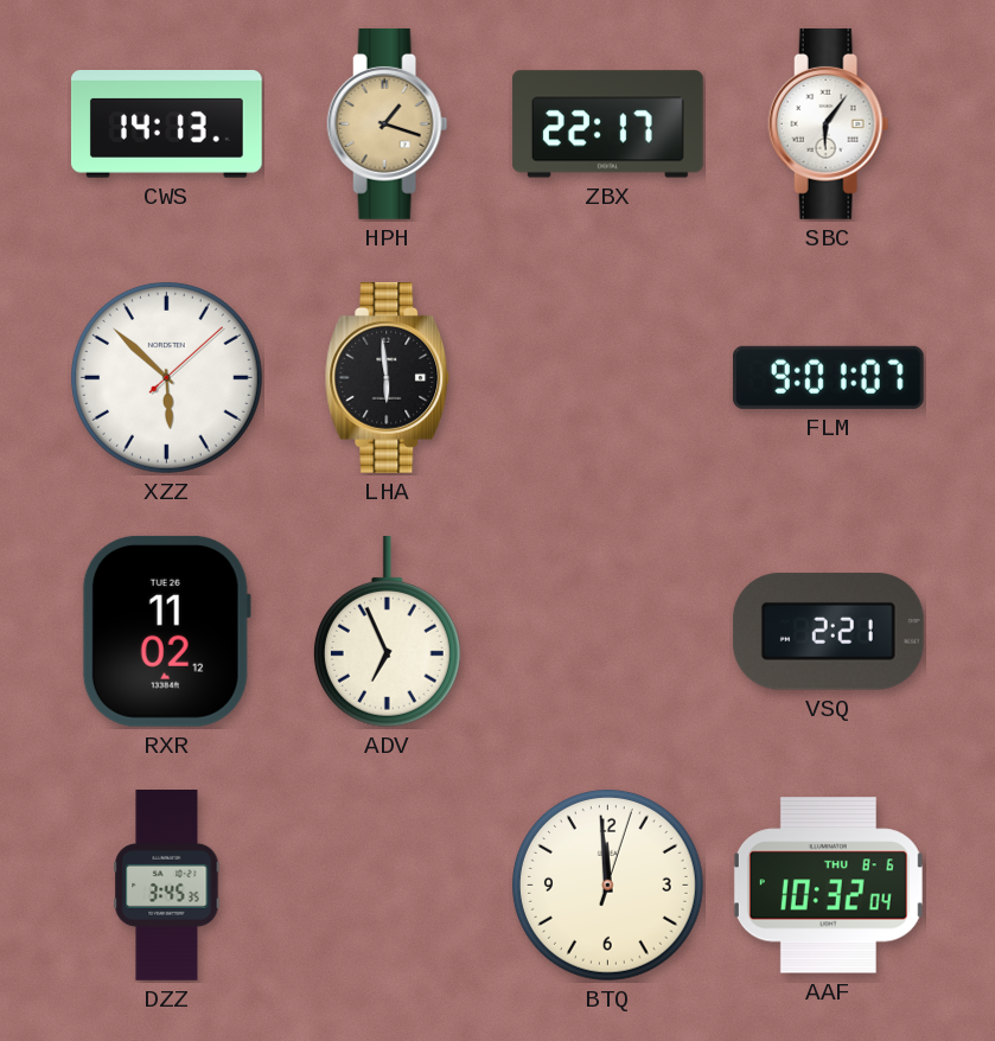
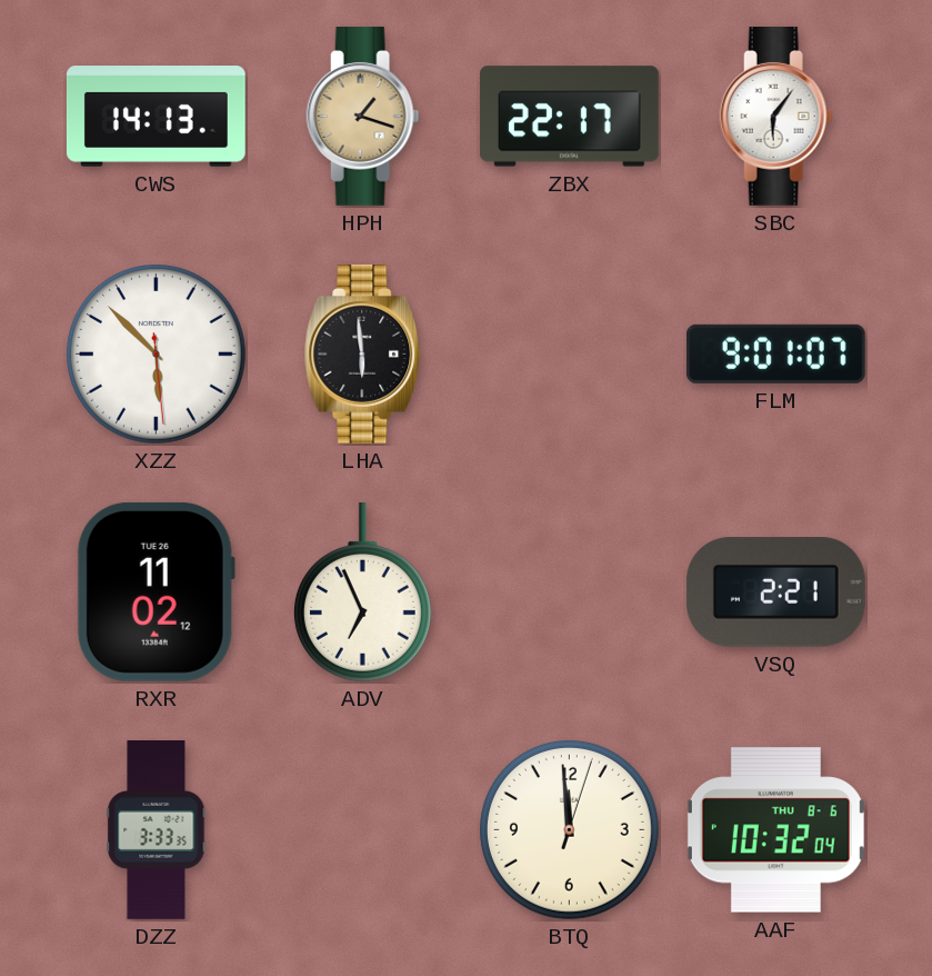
XZZ: 5:52:08 -> 5:52:29
DZZ: 3:45 -> 3:33
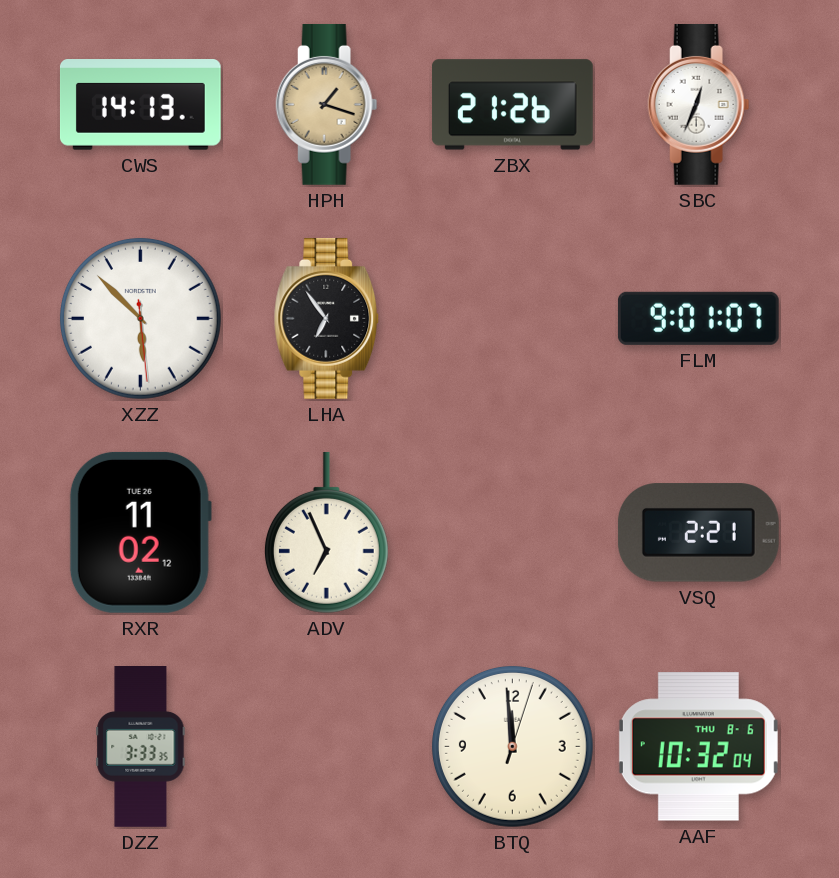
ZBX: 22:17 -> 21:26
SBC: 6:06 -> 12:34
LHA: 5:59 -> 6:54
